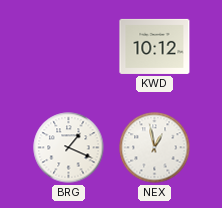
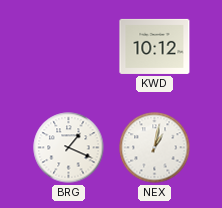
NEX: 12:58 -> 1:02
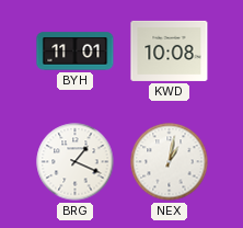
BYH: none -> 11:01
KWD: 10:12 -> 10:08
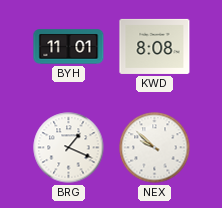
KWD: 10:08 -> 8:08
NEX: 1:02 -> 9:52
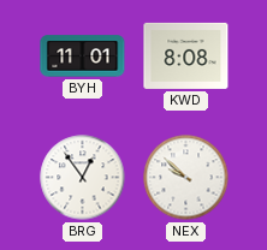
BRG: 1:19 -> 12:54
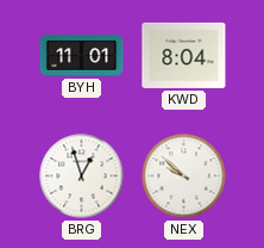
KWD: 8:08 -> 8:04
BRG: 12:54 -> 12:57
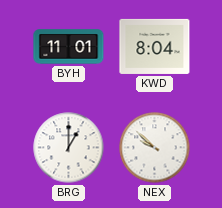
BRG: 12:57 -> 1:00
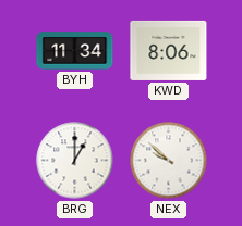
BYH: 11:01 -> 11:34
KWD: 8:04 -> 8:06
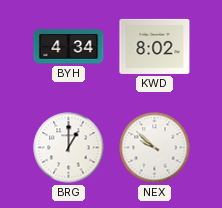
BYH: 11:34 -> 4:34
KWD: 8:06 -> 8:02
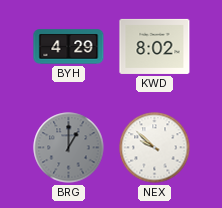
BYH: 4:34 -> 4:29
BRG dial: white -> grey
